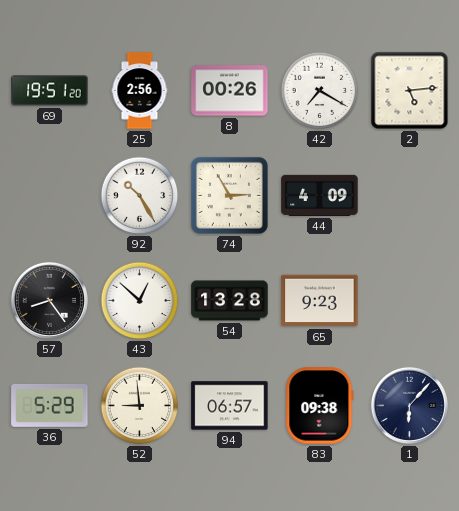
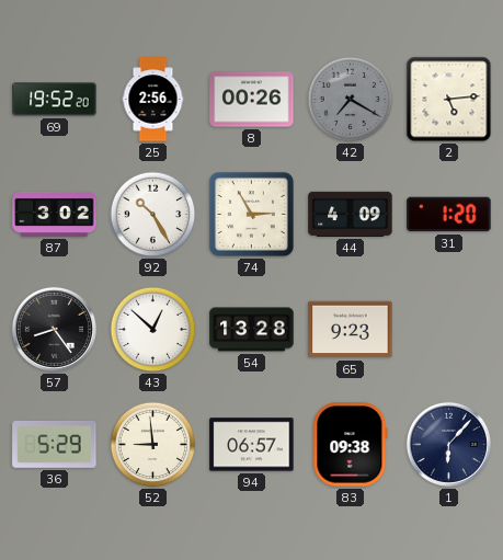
69: 19:51 -> 19:52
42 dial: white -> grey
87: none -> 3:02
31: none -> 1:20
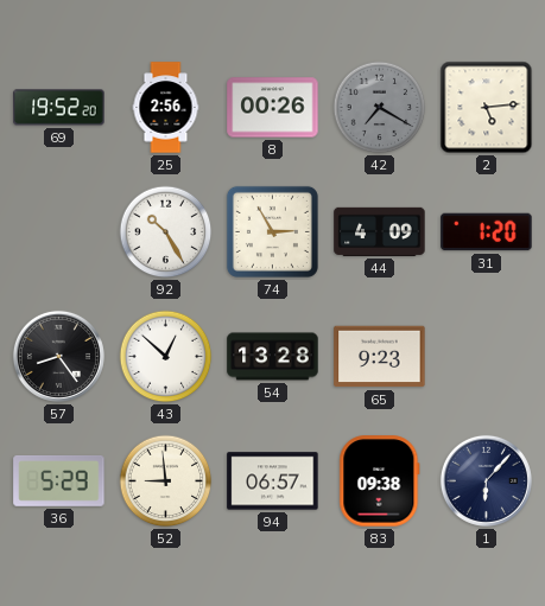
87: 3:02 -> none
